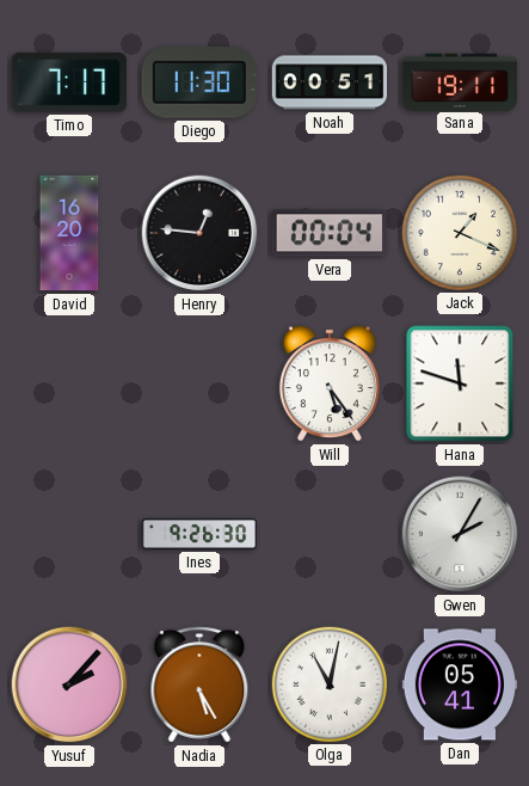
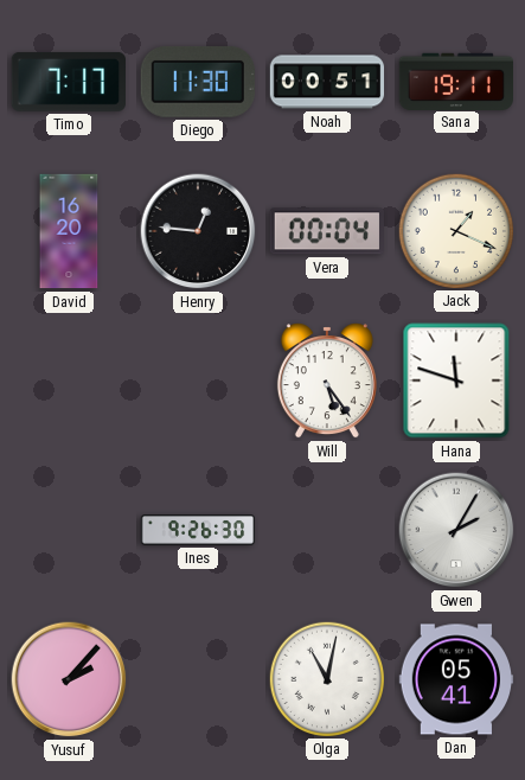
Nadia: 5:25 -> none
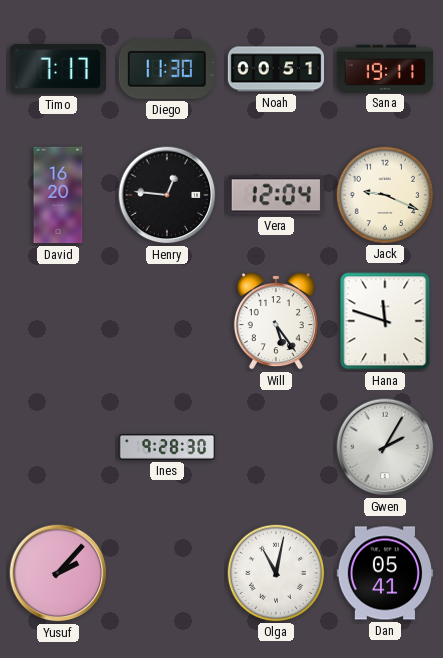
Vera: 00:04 -> 12:04
Jack: 1:19 -> 9:19
Ines: 9:26 -> 9:28
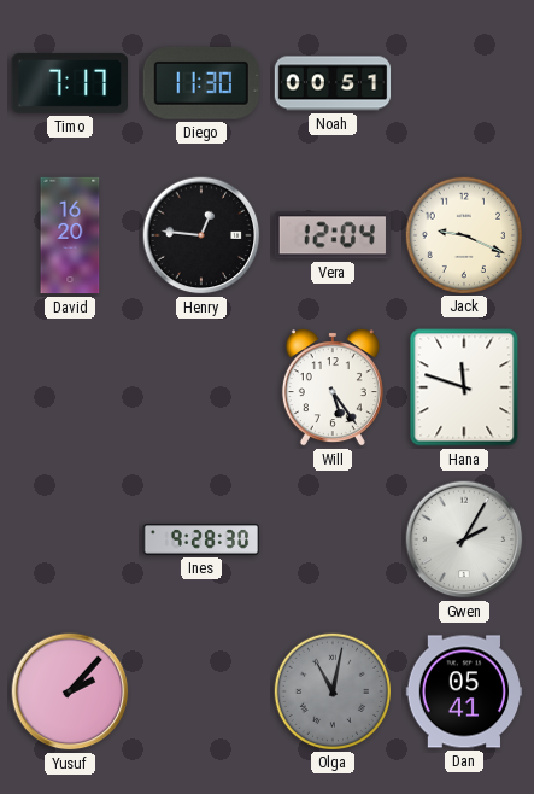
Sana: 19:11 -> none
Olga dial: white -> grey
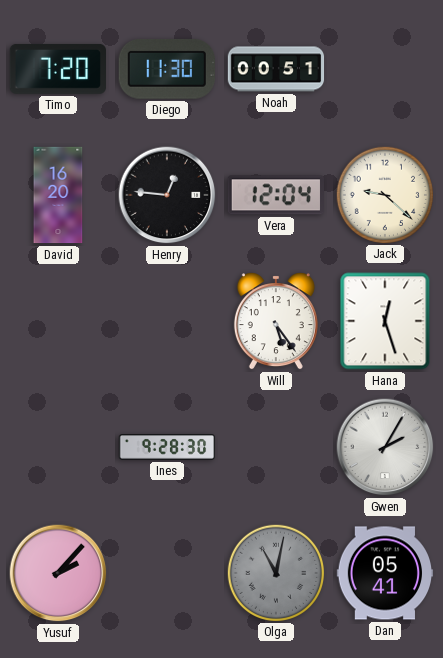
Timo: 7:17 -> 7:20
Jack: 9:19 -> 9:22
Hana: 11:48 -> 12:27
